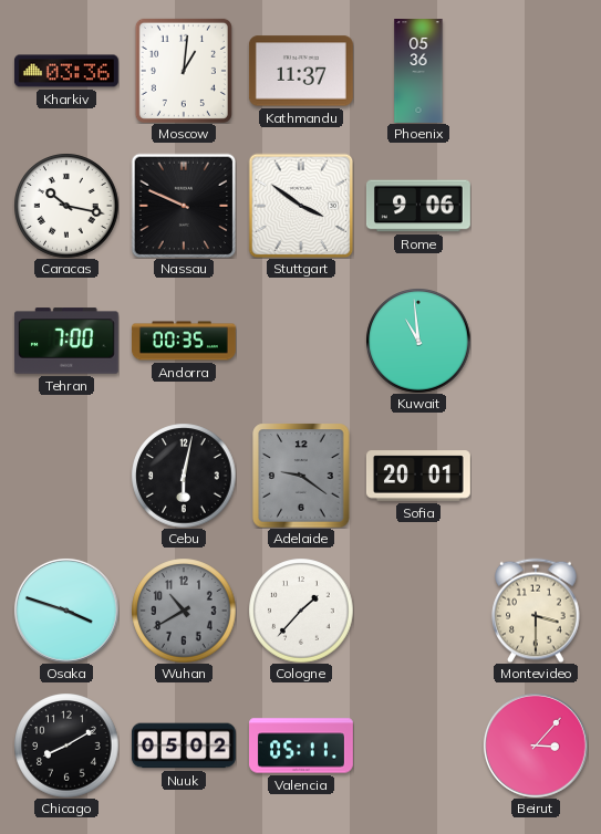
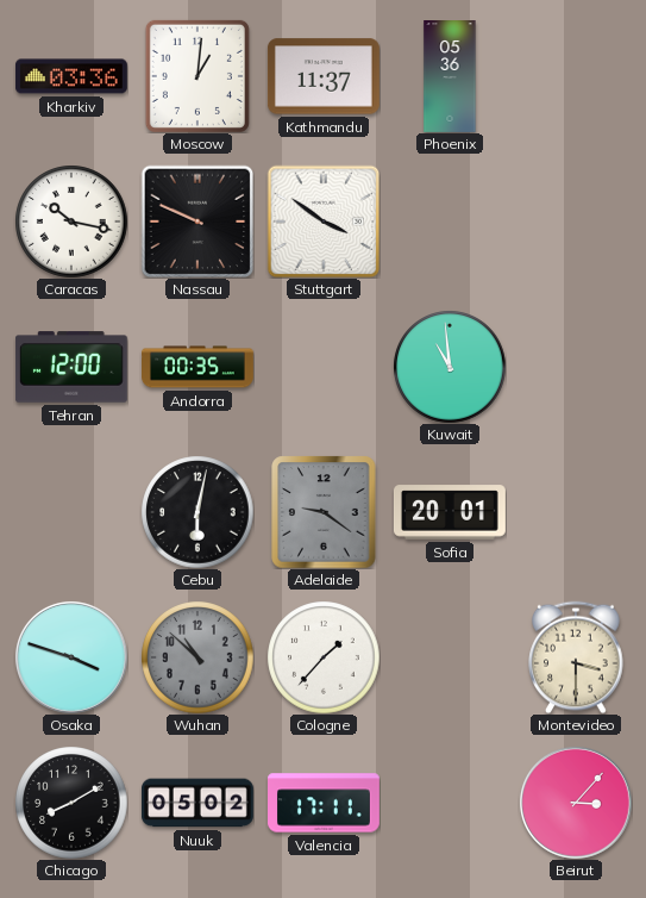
Rome: 9:06 -> none
Tehran: 7:00 -> 12:00
Wuhan: 10:40 -> 10:52
Valencia: 05:11 -> 17:11
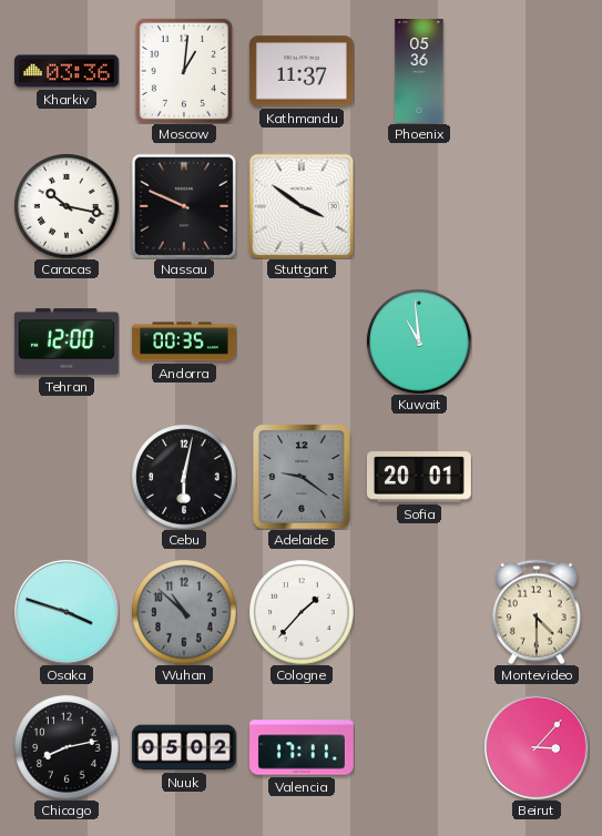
Montevideo: 3:30 -> 4:30
Chicago: 8:10 -> 8:13
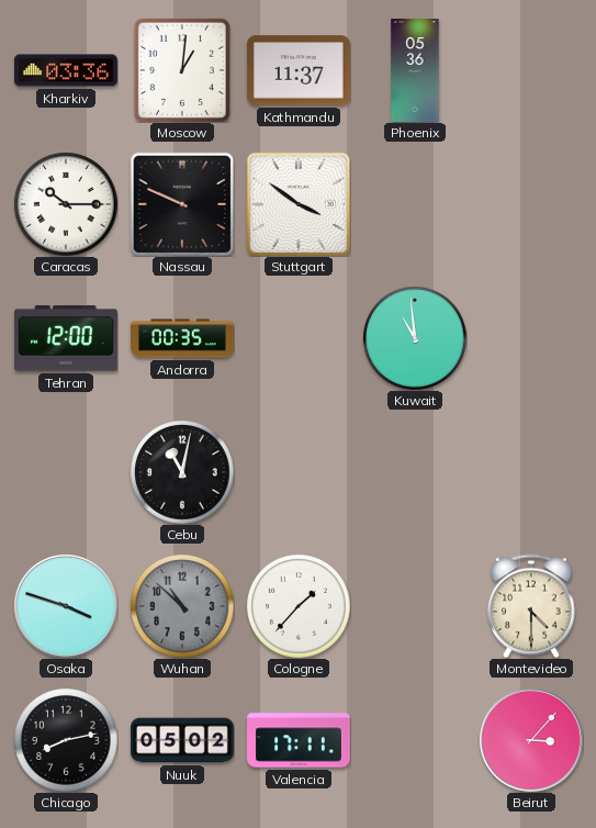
Caracas: 10:17 -> 10:15
Cebu: 6:02 -> 11:02
Adelaide: 9:21 -> none
Sofia: 20:01 -> none
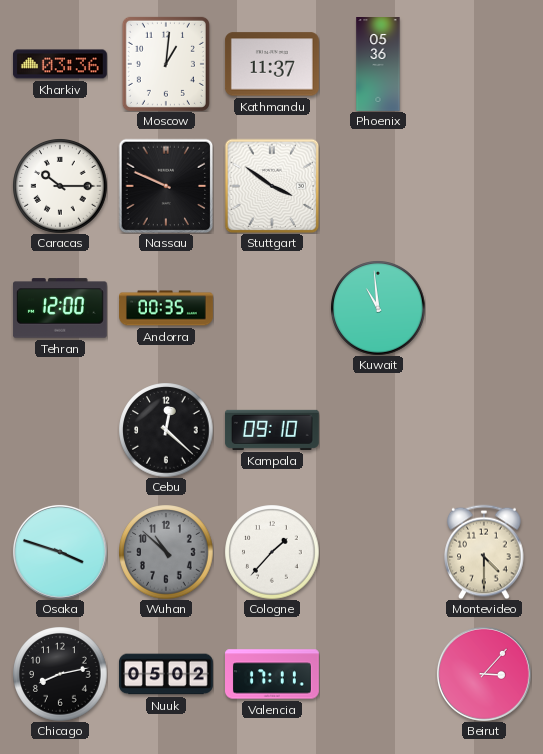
Cebu: 11:02 -> 12:22
Kampala: none -> 09:10
